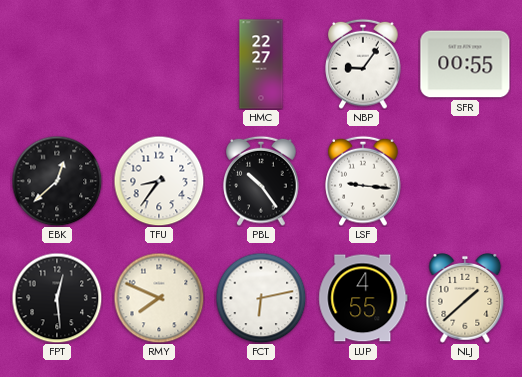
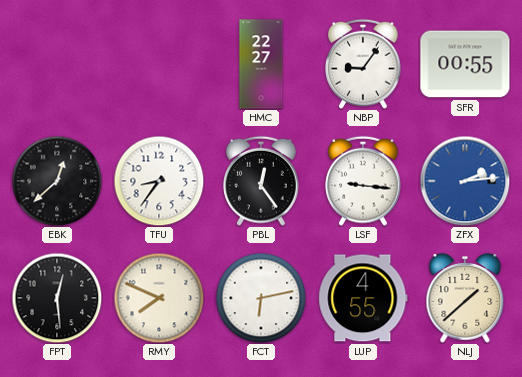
PBL: 10:24 -> 12:24
ZFX: none -> 2:14
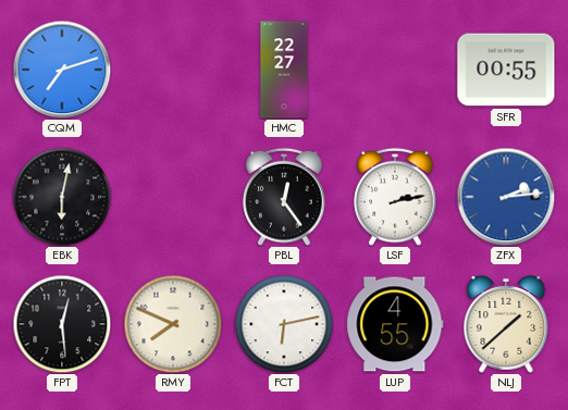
CQM: none -> 7:12
NBP: 9:06 -> none
EBK: 12:38 -> 6:02
TFU: 8:36 -> none
LSF: 9:16 -> 2:13
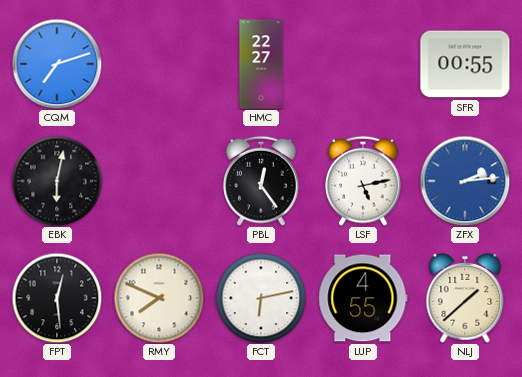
LSF: 2:13 -> 5:13
